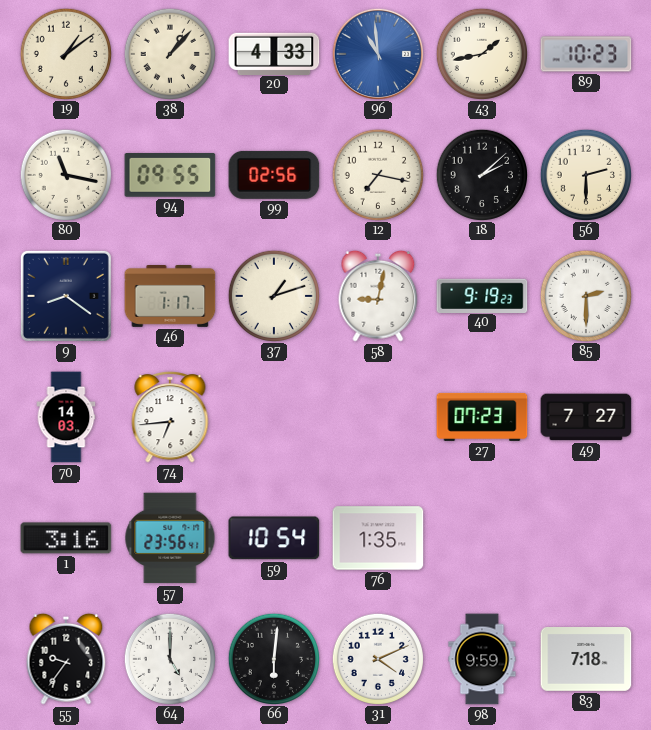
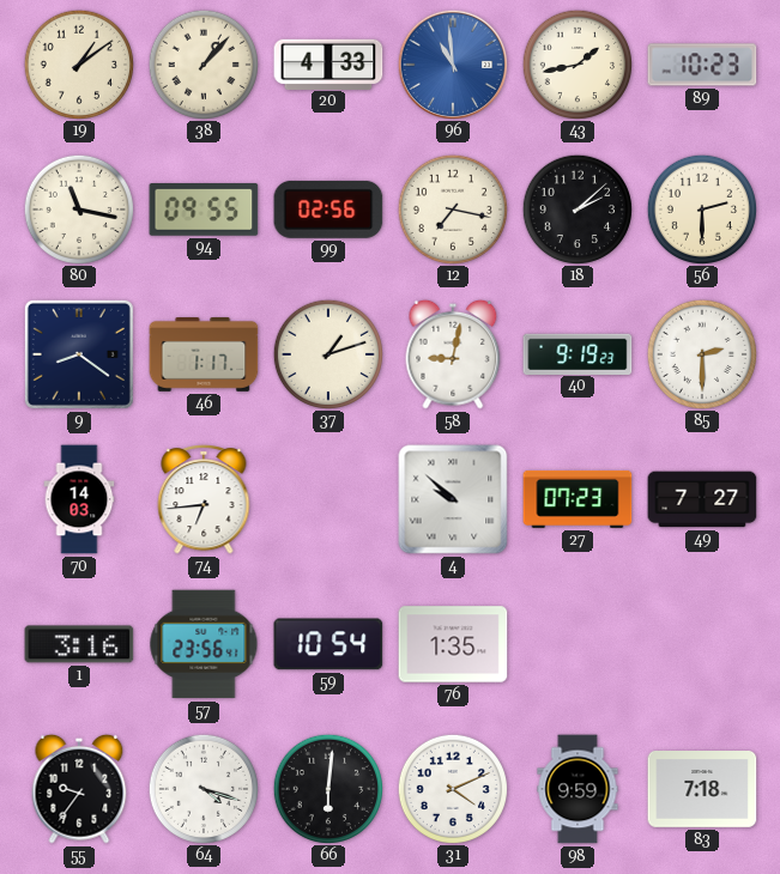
4: none -> 9:52
64: 5:00 -> 4:18
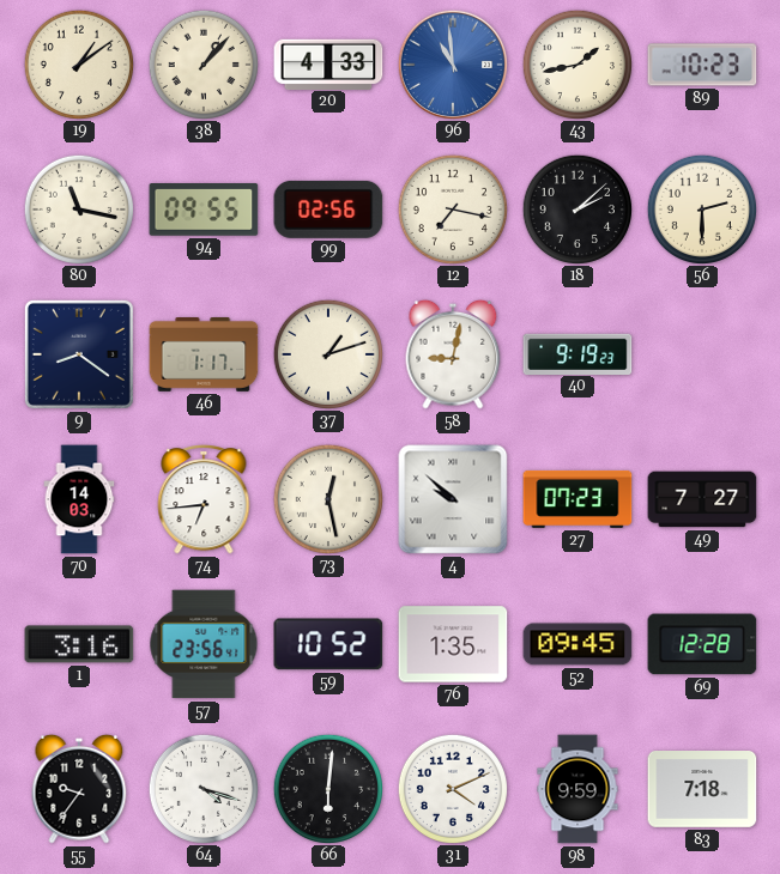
85: 2:30 -> none
73: none -> 12:28
59: 10:54 -> 10:52
52: none -> 09:45
69: none -> 12:28
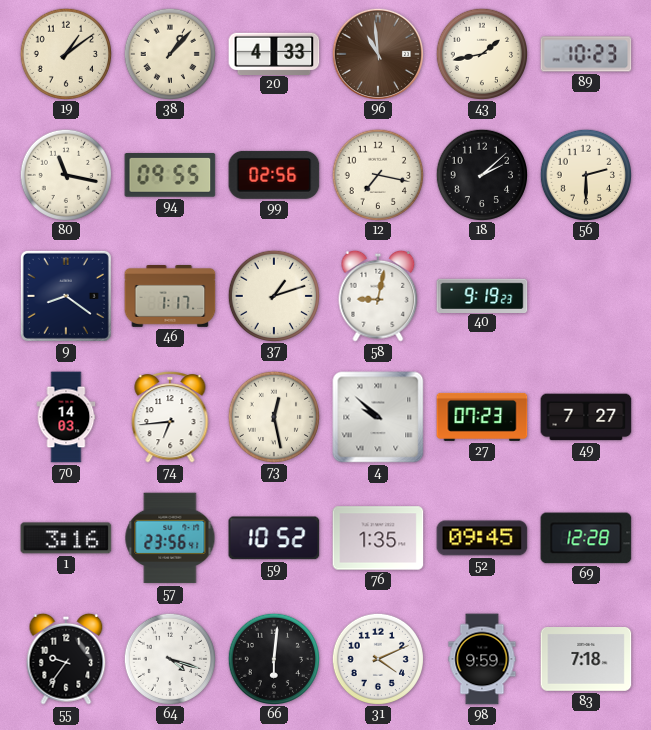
96 dial: blue -> brown
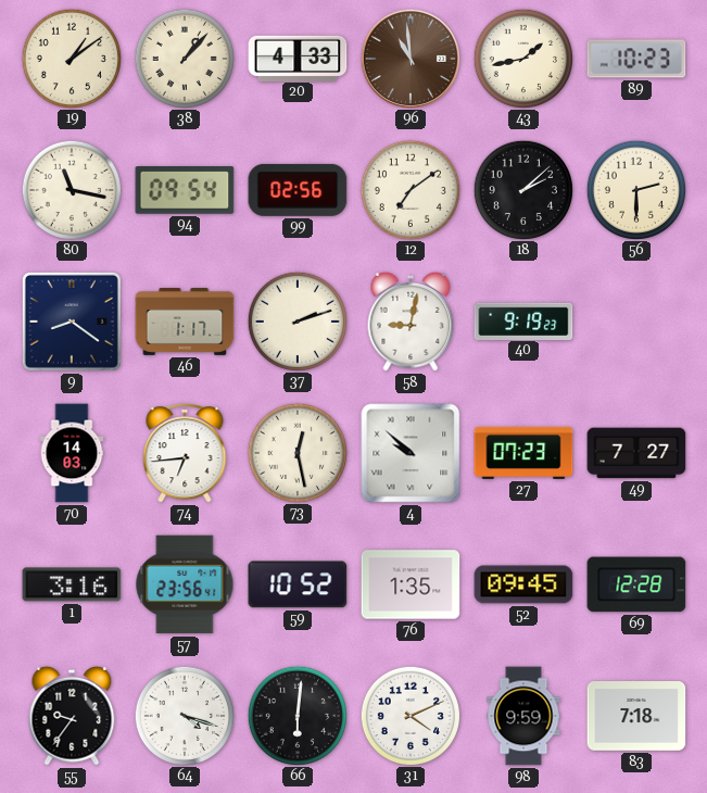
94: 09:55 -> 09:54
12: 7:17 -> 7:09
37: 1:12 -> 2:12
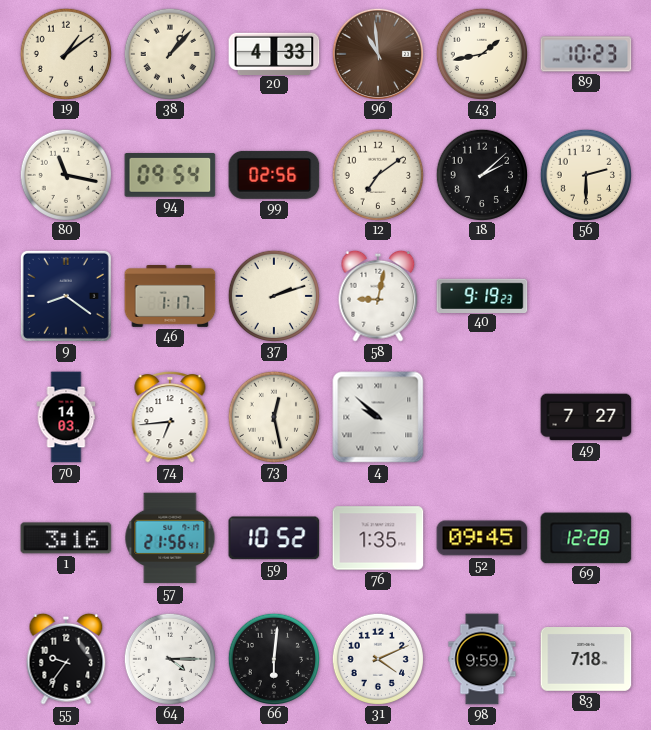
27: 07:23 -> none
57: 23:56 -> 21:56
64: 4:18 -> 4:15
